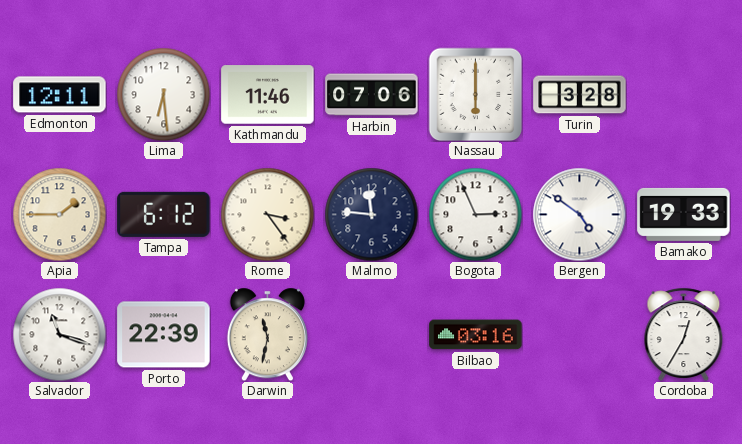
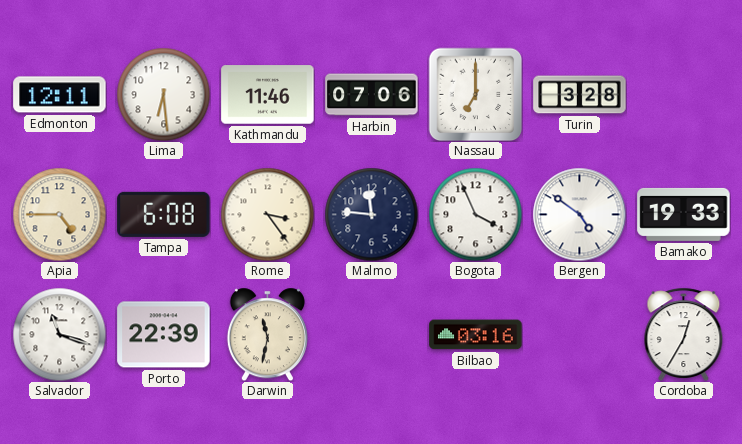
Nassau: 6:00 -> 7:00
Apia: 1:45 -> 4:45
Tampa: 6:12 -> 6:08
Bogota: 2:56 -> 3:56
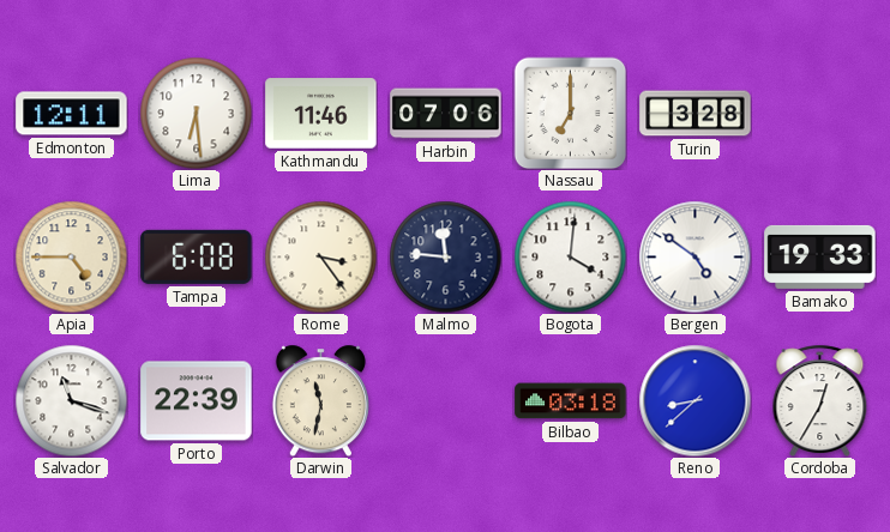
Bogota: 3:56 -> 4:01
Bilbao: 03:16 -> 03:18
Reno: none -> 8:38
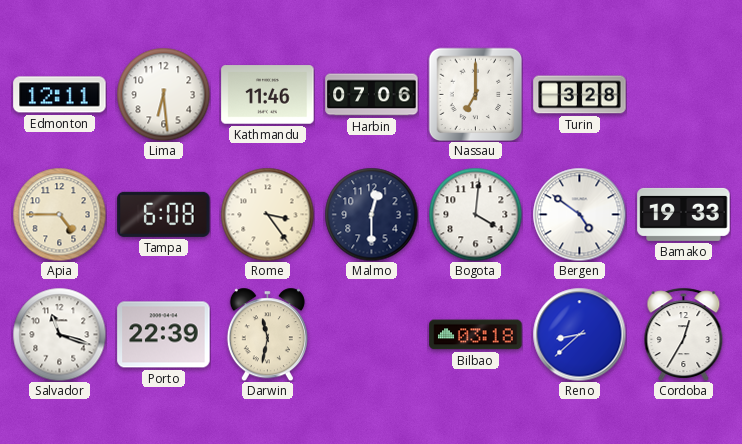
Malmo: 11:46 -> 12:30
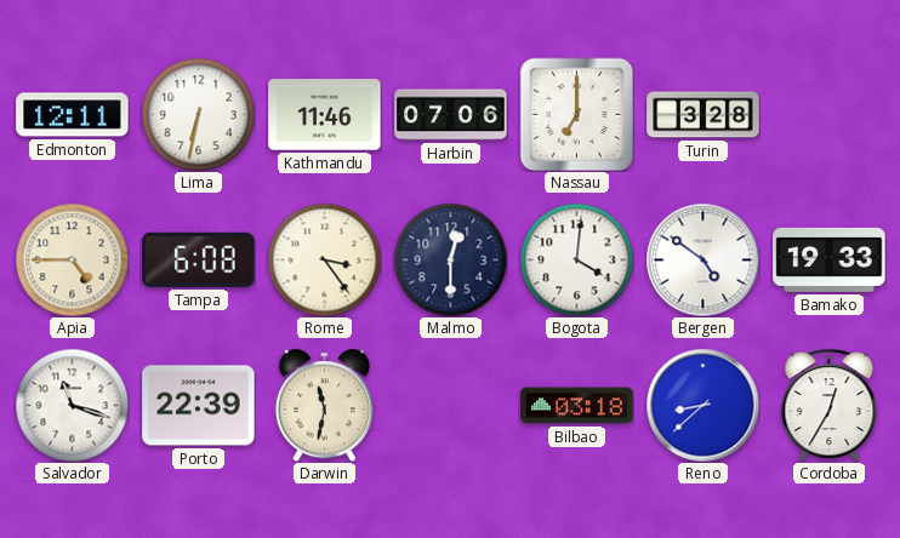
Lima: 6:29 -> 6:32
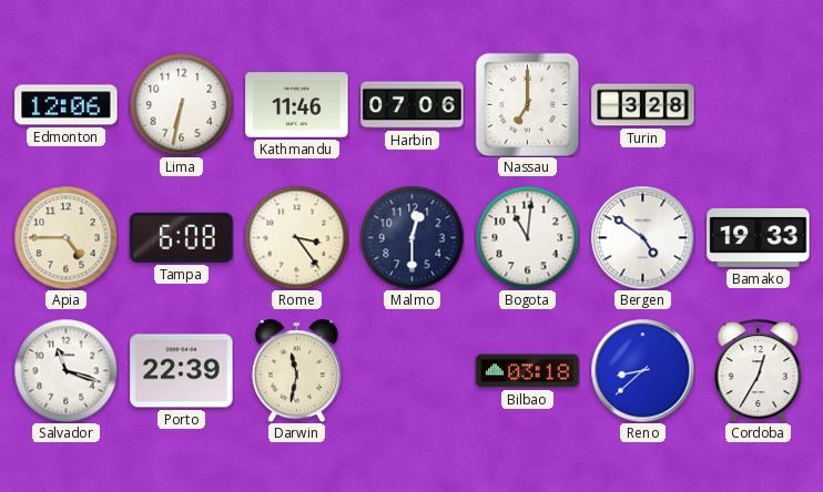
Edmonton: 12:11 -> 12:06
Bogota: 4:01 -> 11:01
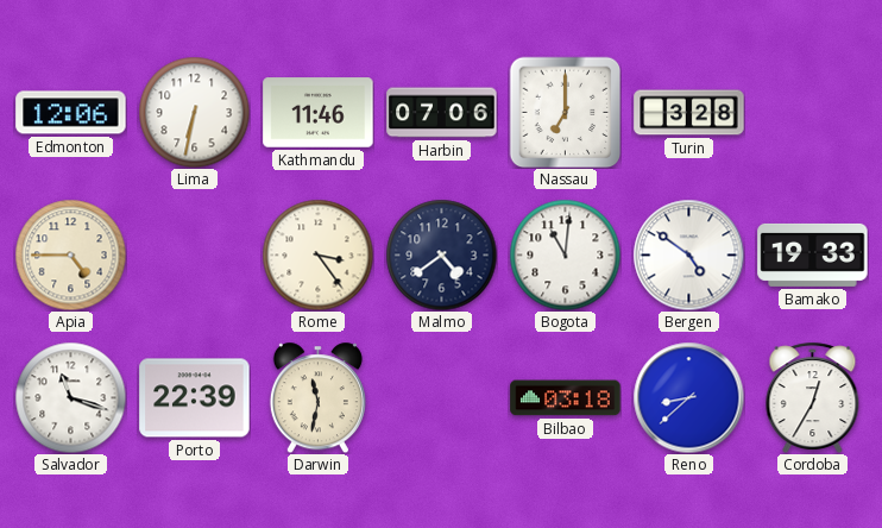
Tampa: 6:08 -> none
Malmo: 12:30 -> 4:39
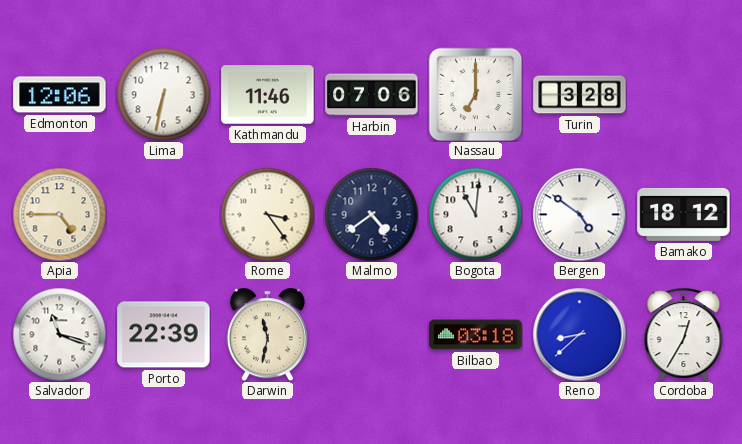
Bamako: 19:33 -> 18:12
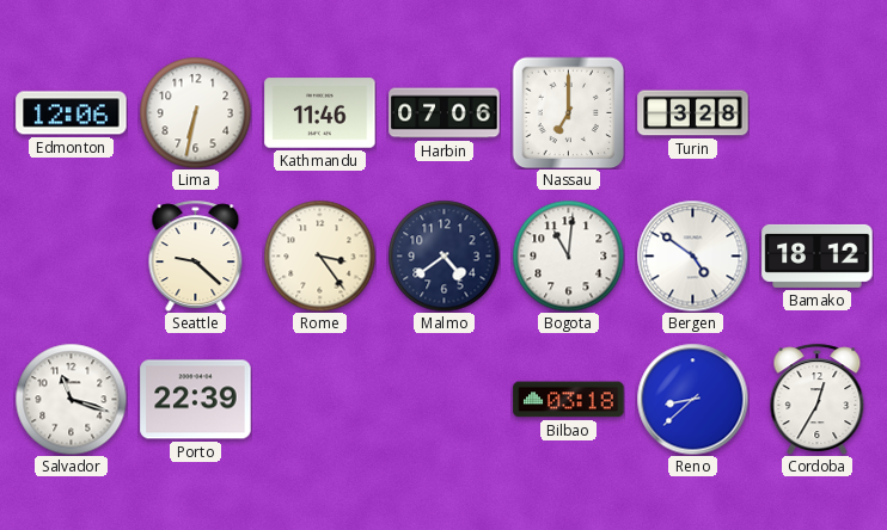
Apia: 4:45 -> none
Seattle: none -> 9:22
Darwin: 11:32 -> none
